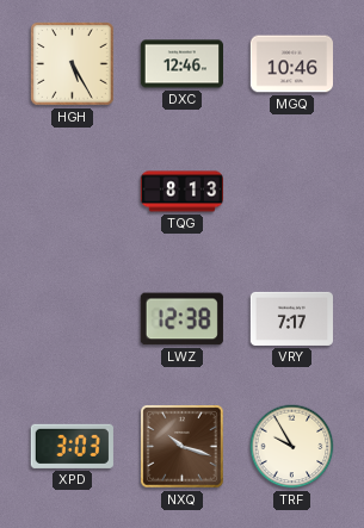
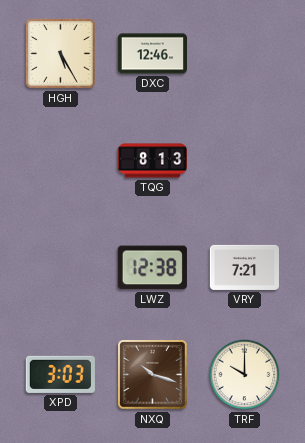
MGQ: 10:46 -> none
VRY: 7:17 -> 7:21
TRF: 9:55 -> 10:00
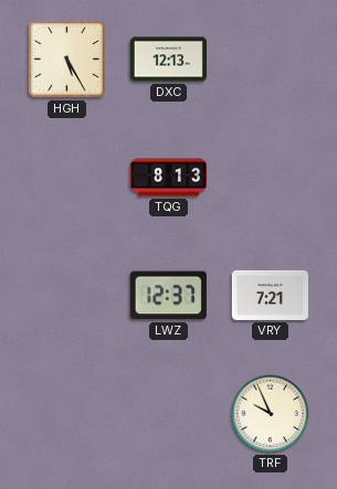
DXC: 12:46 -> 12:13
LWZ: 12:38 -> 12:37
XPD: 3:03 -> none
NXQ: 10:18 -> none
TRF: 10:00 -> 9:56
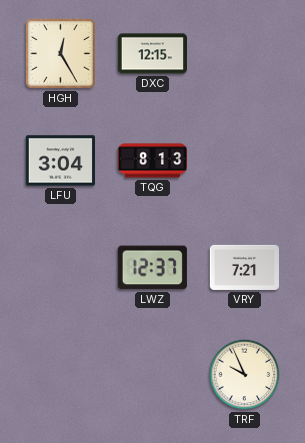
HGH: 5:25 -> 12:25
DXC: 12:13 -> 12:15
LFU: none -> 3:04
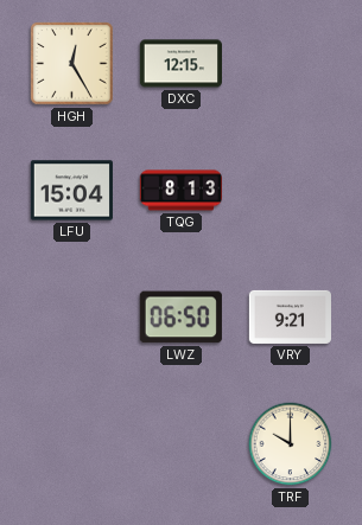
LFU: 3:04 -> 15:04
LWZ: 12:37 -> 06:50
VRY: 7:21 -> 9:21
TRF: 9:56 -> 10:00
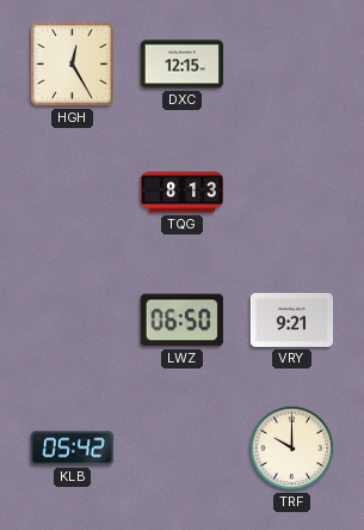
LFU: 15:04 -> none
KLB: none -> 05:42
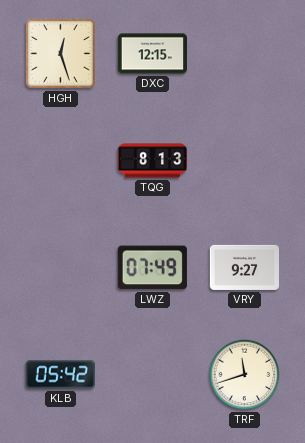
HGH: 12:25 -> 12:27
LWZ: 06:50 -> 07:49
VRY: 9:21 -> 9:27
TRF: 10:00 -> 11:42
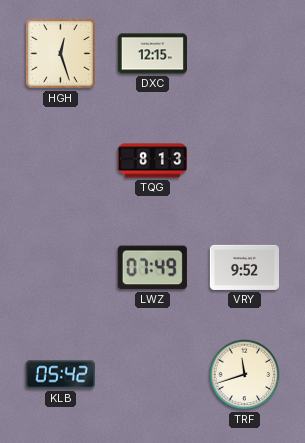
VRY: 9:27 -> 9:52
